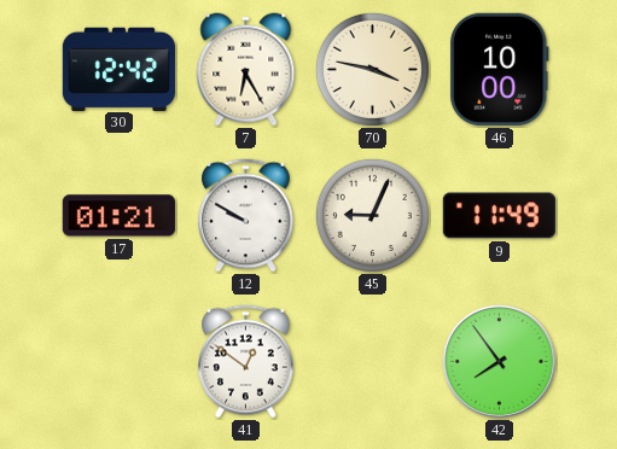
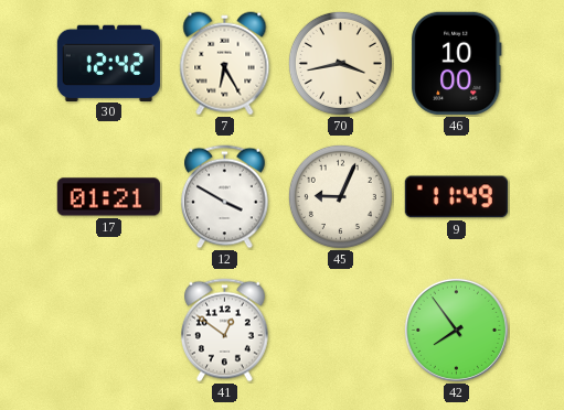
70: 3:47 -> 3:43
12: 9:50 -> 3:50
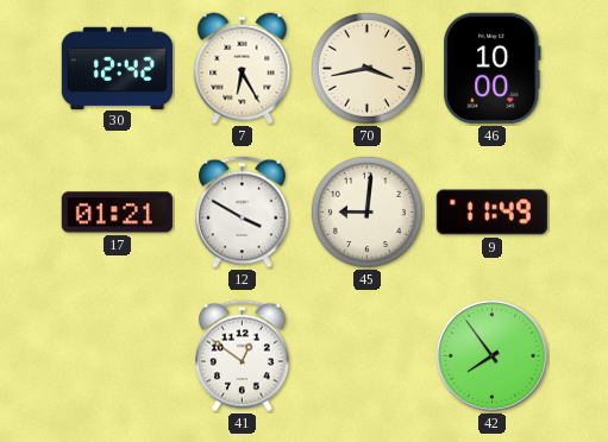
45: 9:04 -> 9:01
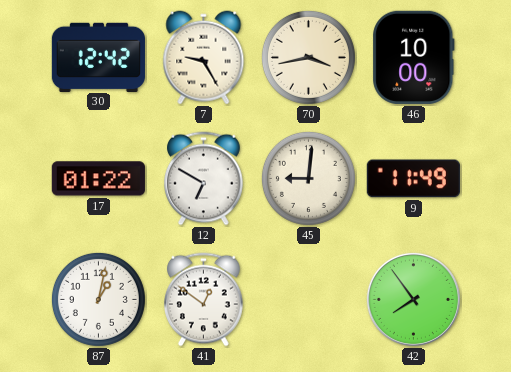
7: 6:25 -> 9:25
17: 01:21 -> 01:22
12: 3:50 -> 6:50
87: none -> 1:02
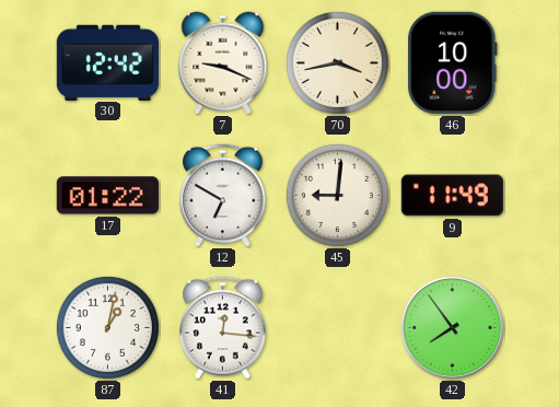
7: 9:25 -> 9:19
41: 12:51 -> 12:16
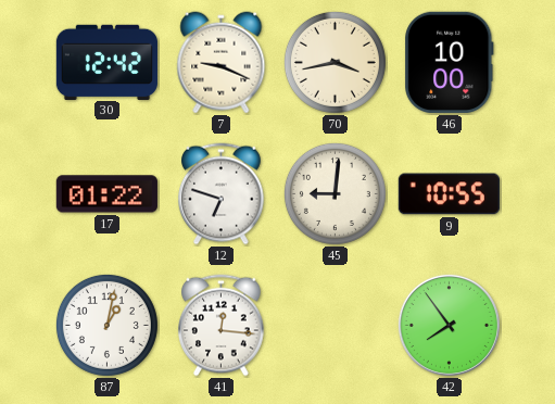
12: 6:50 -> 6:48
9: 11:49 -> 10:55
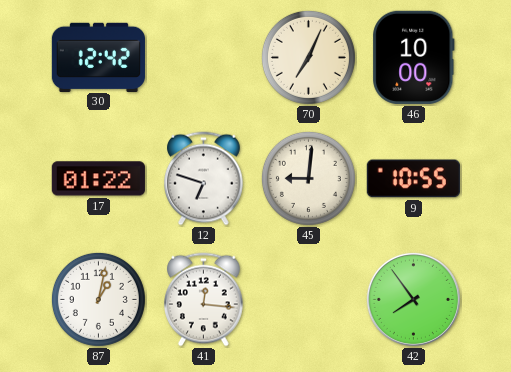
7: 9:19 -> none
70: 3:43 -> 7:04
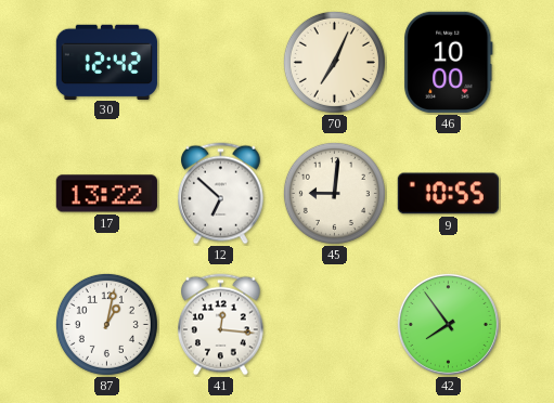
17: 01:22 -> 13:22
12: 6:48 -> 6:52
